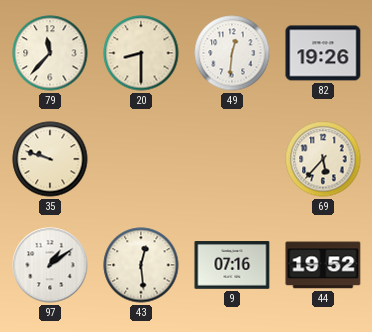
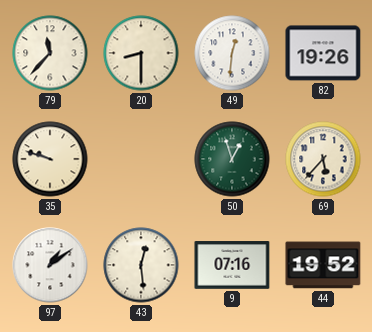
50: none -> 12:57
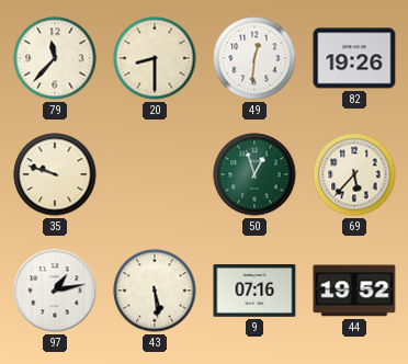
97: 1:09 -> 1:13
43: 12:29 -> 5:29
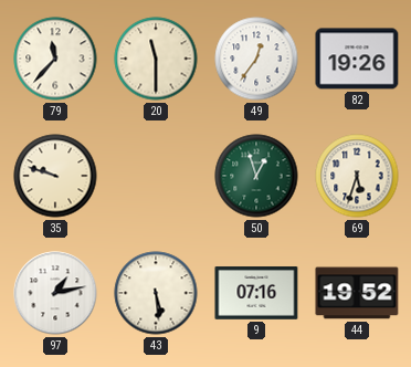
20: 8:30 -> 11:30
49: 12:31 -> 12:36
69: 5:37 -> 5:33
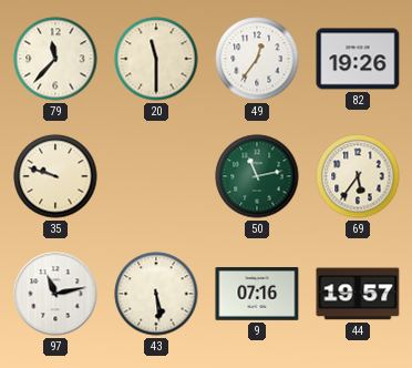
50: 12:57 -> 11:13
69: 5:33 -> 5:36
97: 1:13 -> 11:13
44: 19:52 -> 19:57
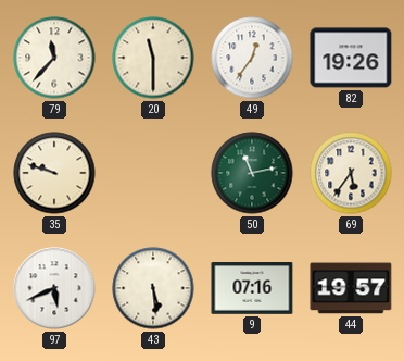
97: 11:13 -> 5:41
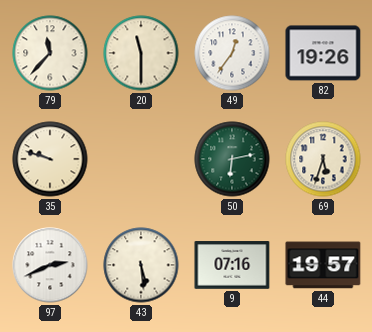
50: 11:13 -> 6:13
69: 5:36 -> 5:33
97: 5:41 -> 2:41
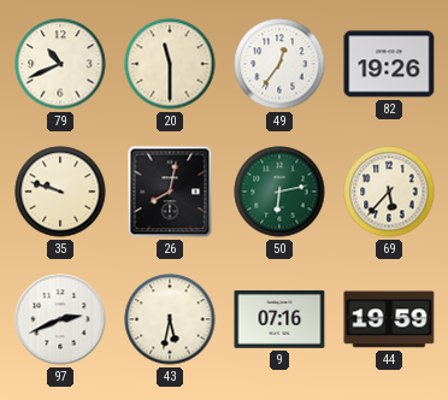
79: 11:37 -> 10:41
26: none -> 8:02
69: 5:33 -> 5:37
43: 5:29 -> 5:32
44: 19:57 -> 19:59
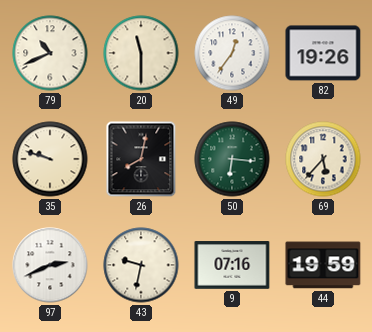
50: 6:13 -> 6:16
43: 5:32 -> 9:32
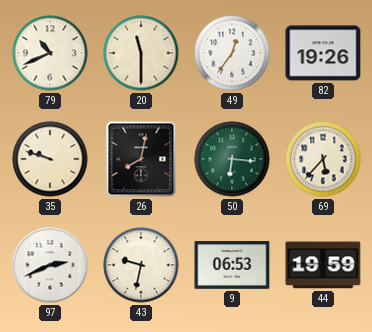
9: 07:16 -> 06:53
